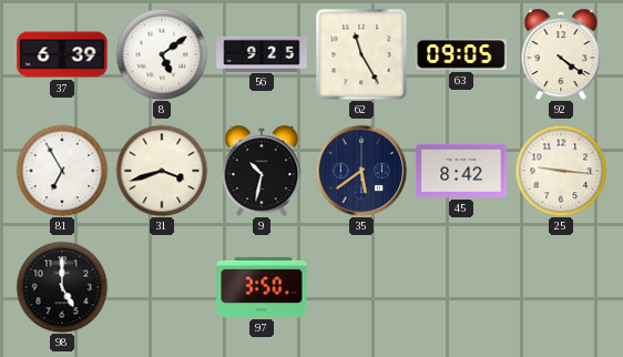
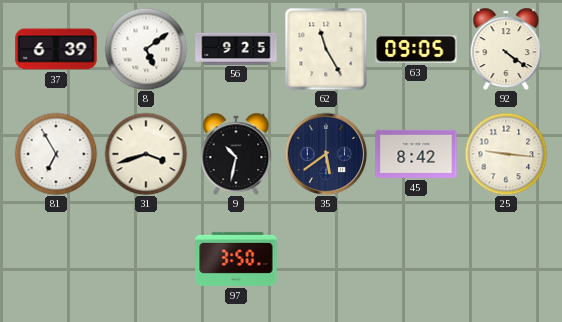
98: 5:00 -> none
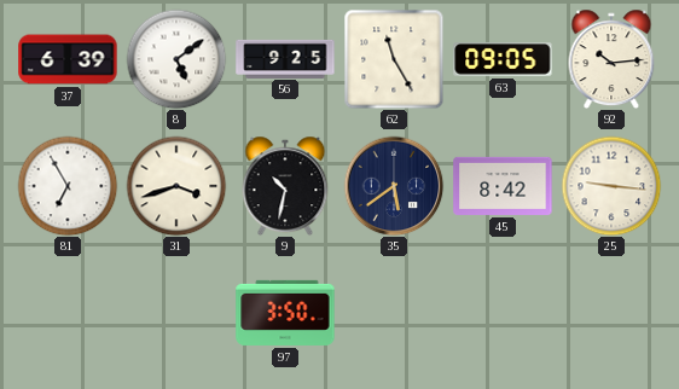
92: 4:21 -> 10:14
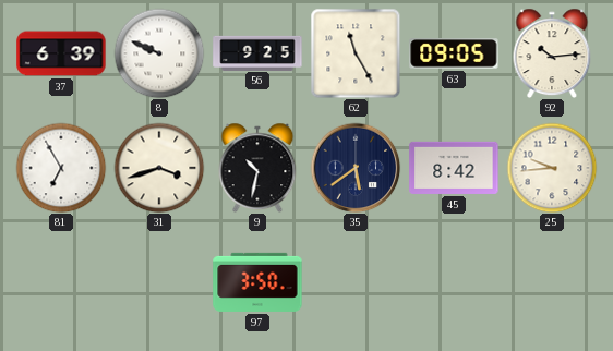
8: 5:09 -> 9:49
25: 9:16 -> 9:44
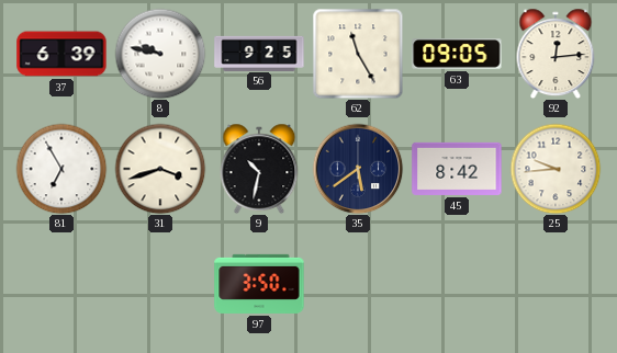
8: 9:49 -> 9:47
92: 10:14 -> 12:14
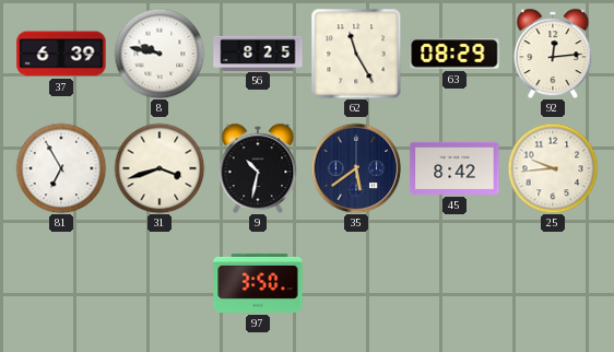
56: 9:25 -> 8:25
63: 09:05 -> 08:29
